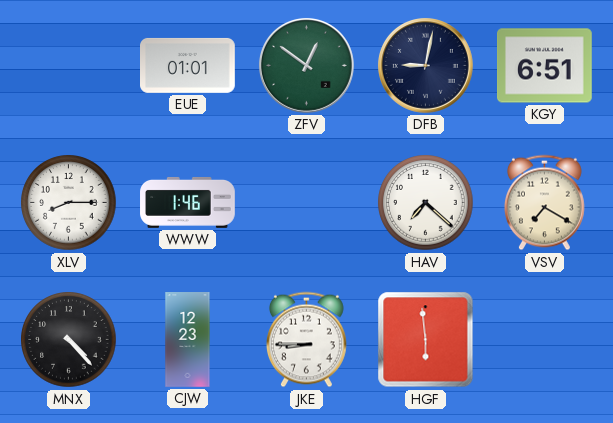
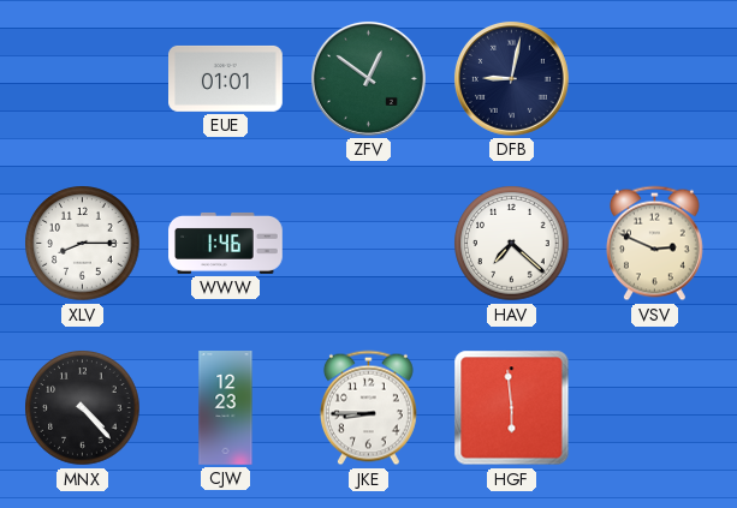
KGY: 6:51 -> none
VSV: 7:20 -> 2:49
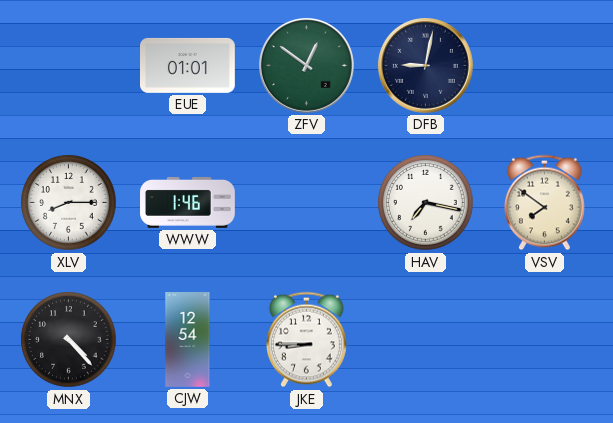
HAV: 7:22 -> 7:17
VSV: 2:49 -> 7:51
CJW: 12:23 -> 12:54
HGF: 5:59 -> none
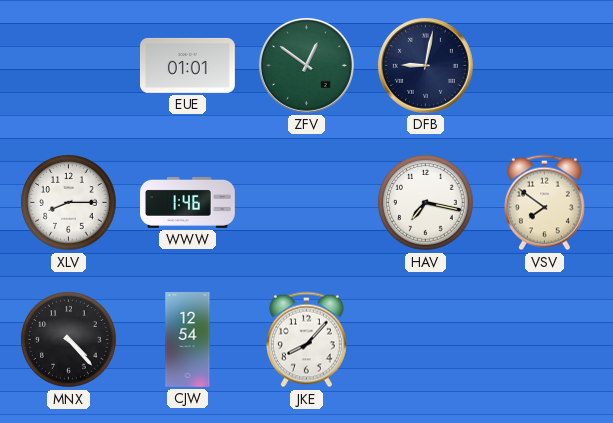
JKE: 8:45 -> 8:07
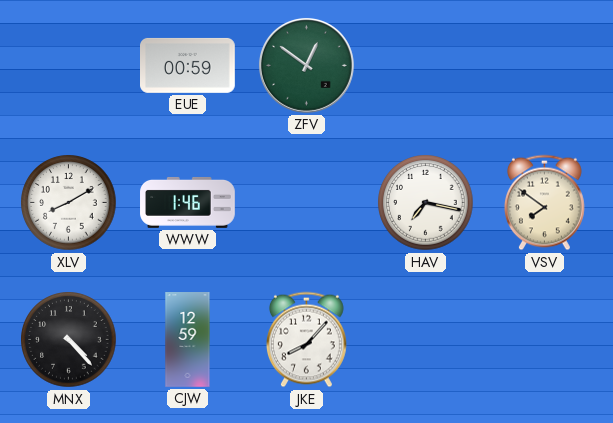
EUE: 01:01 -> 00:59
DFB: 9:02 -> none
XLV: 8:15 -> 8:10
CJW: 12:54 -> 12:59
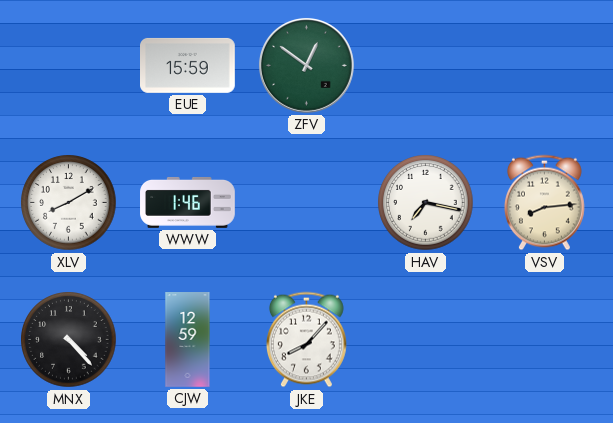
EUE: 00:59 -> 15:59
VSV: 7:51 -> 8:14
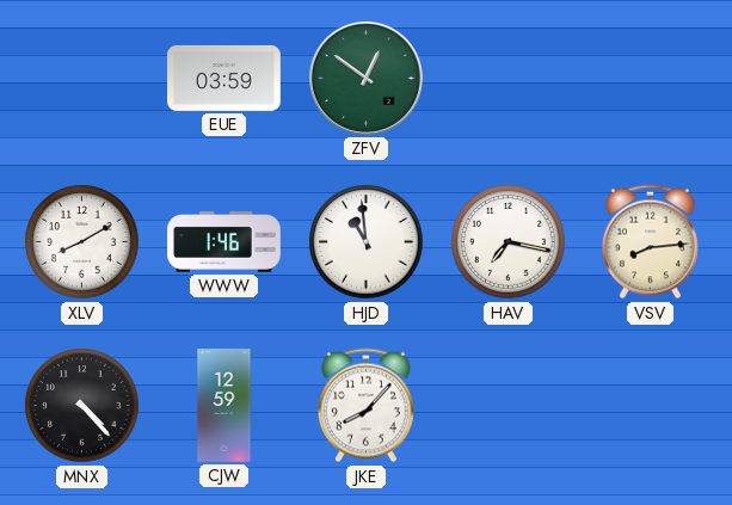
EUE: 15:59 -> 03:59
HJD: none -> 10:59
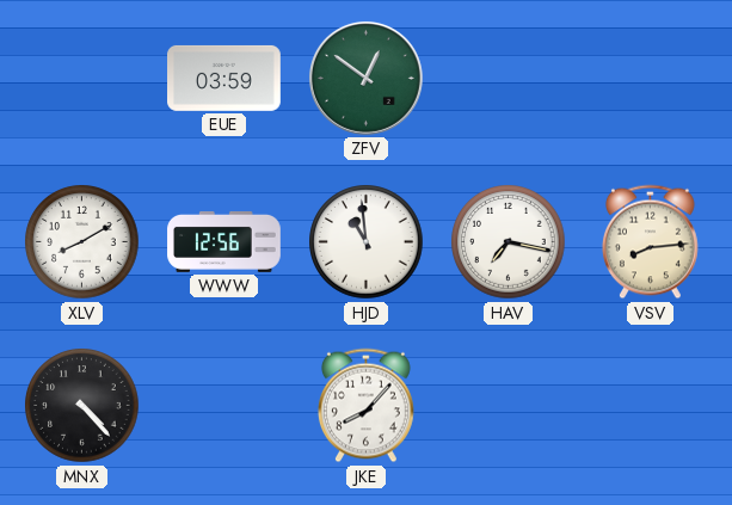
WWW: 1:46 -> 12:56
CJW: 12:59 -> none
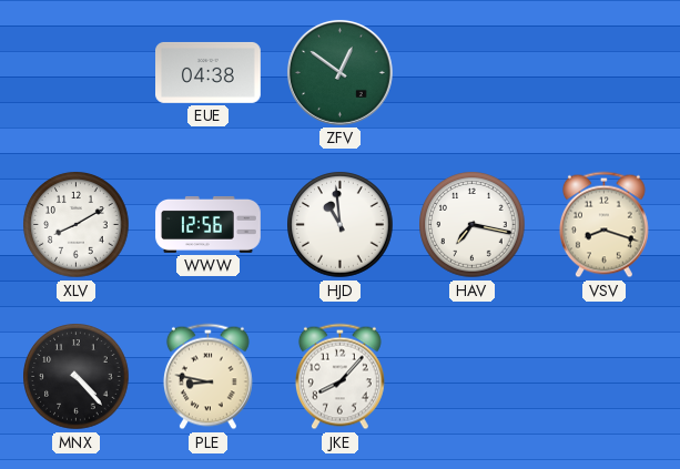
EUE: 03:59 -> 04:38
VSV: 8:14 -> 8:18
PLE: none -> 8:47
